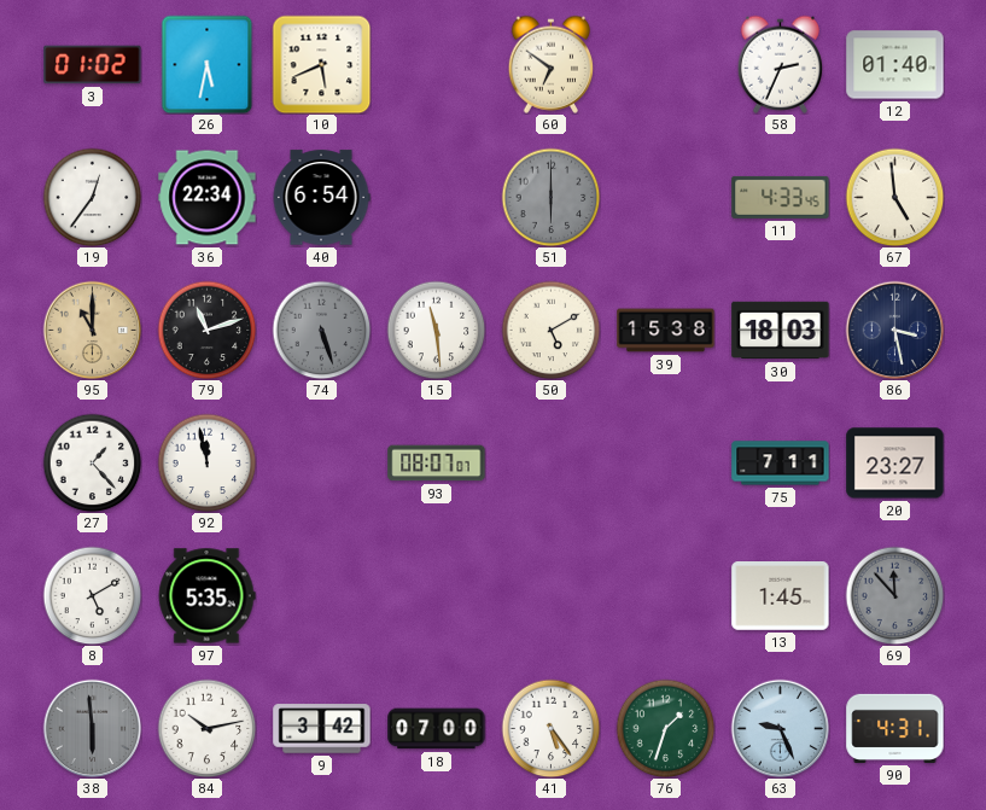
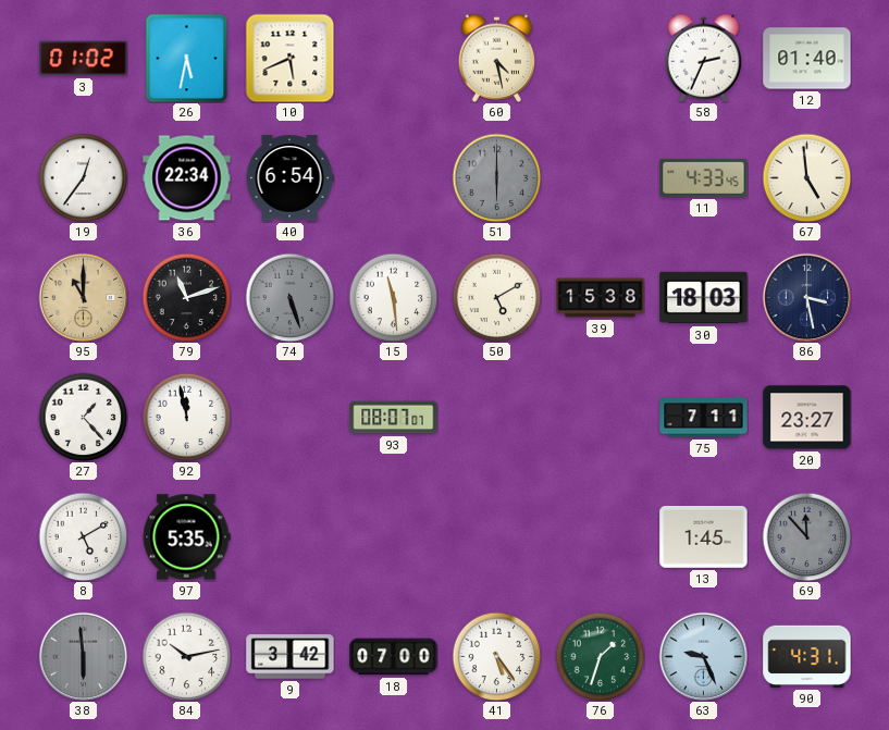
60: 6:51 -> 4:28
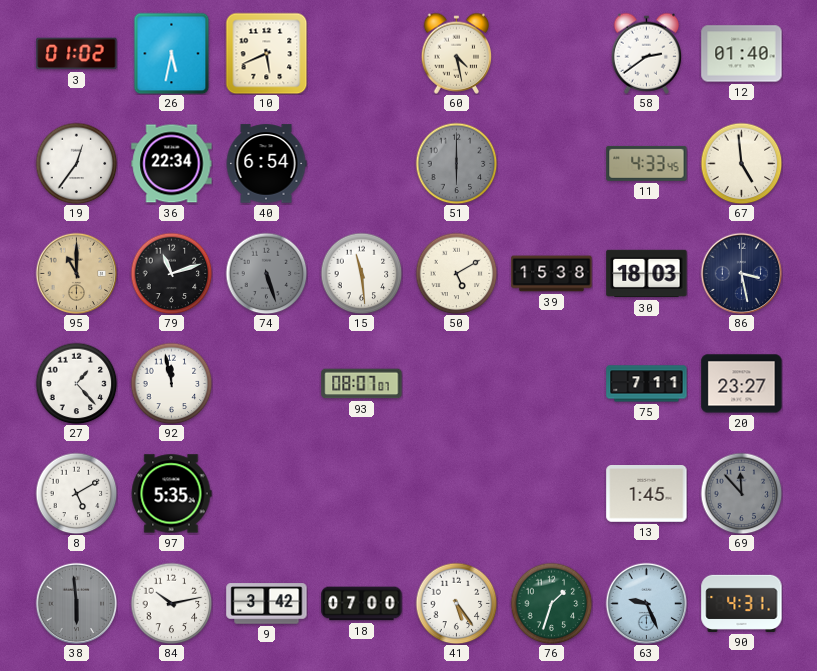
58: 2:34 -> 2:39
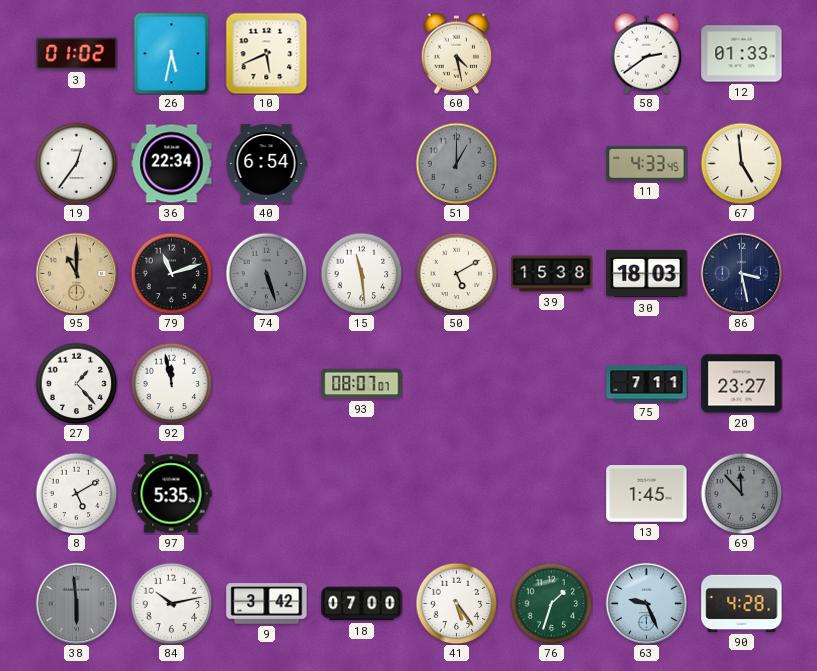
12: 01:40 -> 01:33
51: 6:00 -> 1:00
90: 4:31 -> 4:28
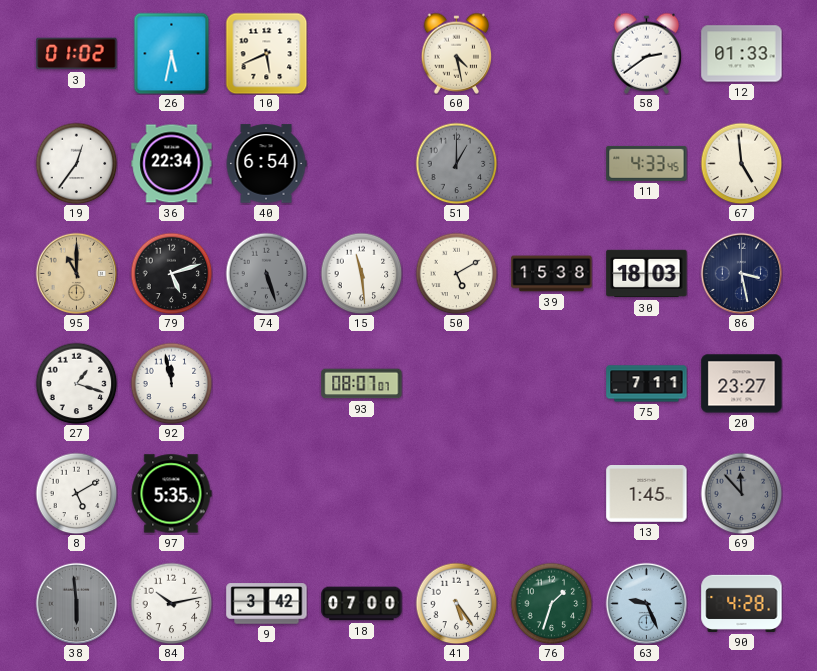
79: 11:12 -> 5:12
27: 1:23 -> 1:18
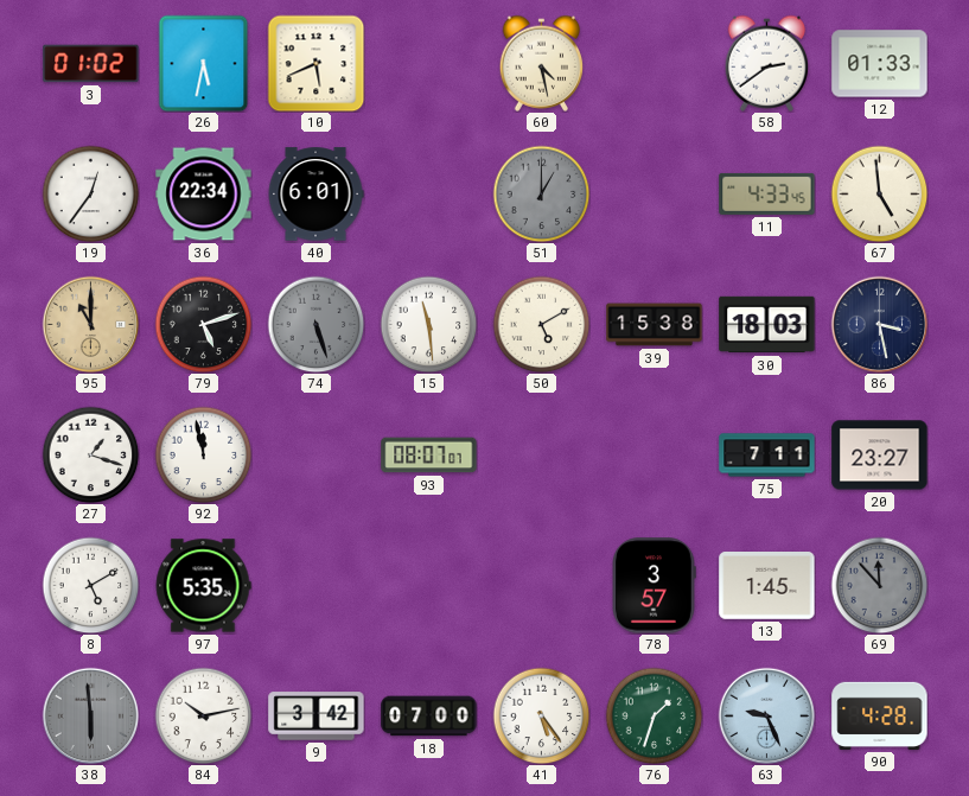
40: 6:54 -> 6:01
78: none -> 3:57
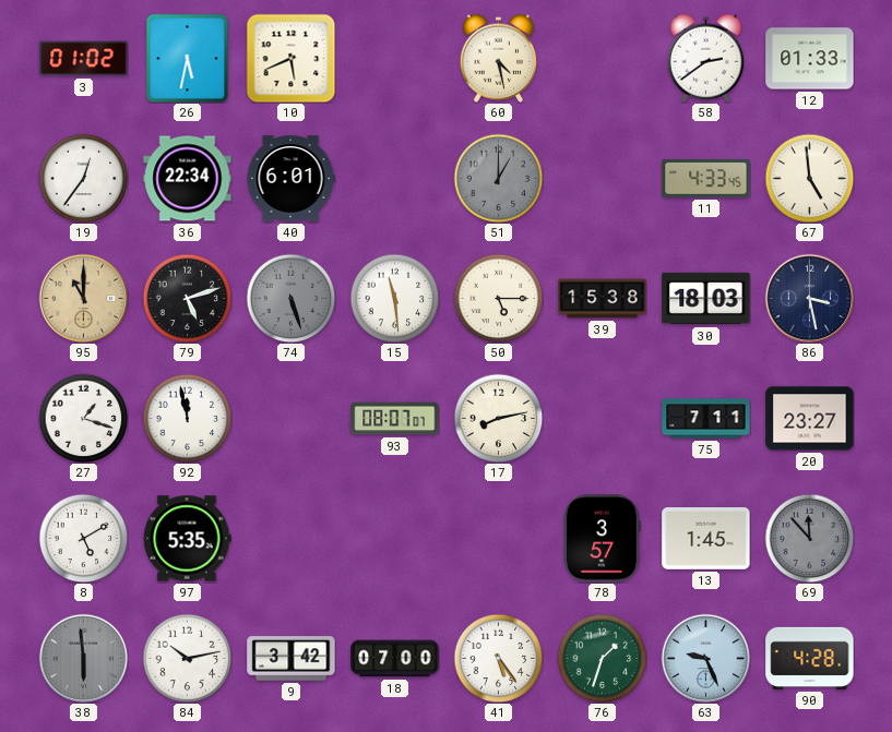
50: 5:10 -> 5:15
17: none -> 8:13
